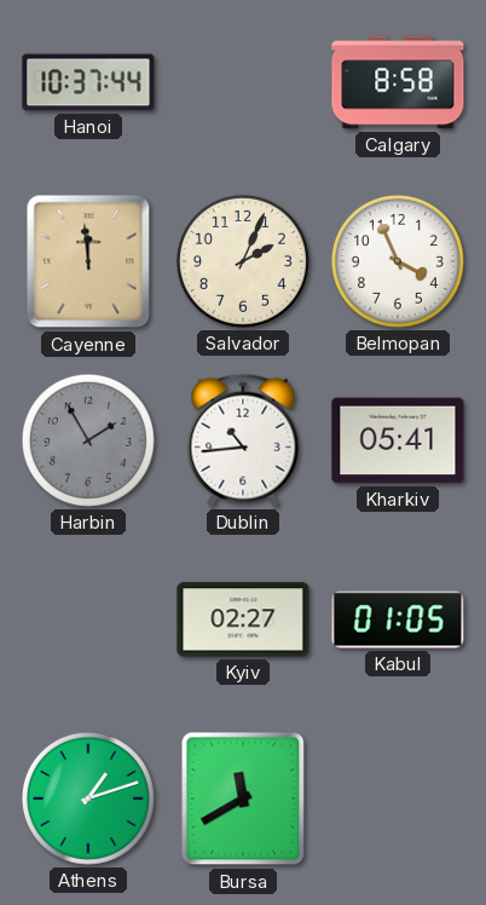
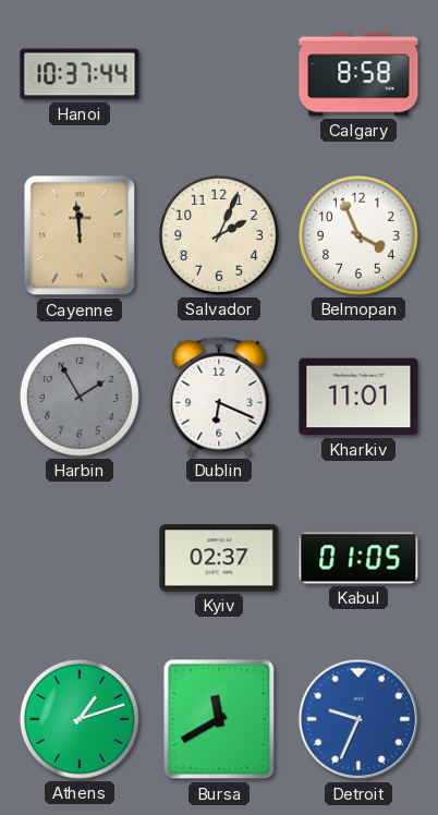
Dublin: 10:44 -> 6:19
Kharkiv: 05:41 -> 11:01
Kyiv: 02:27 -> 02:37
Detroit: none -> 9:34
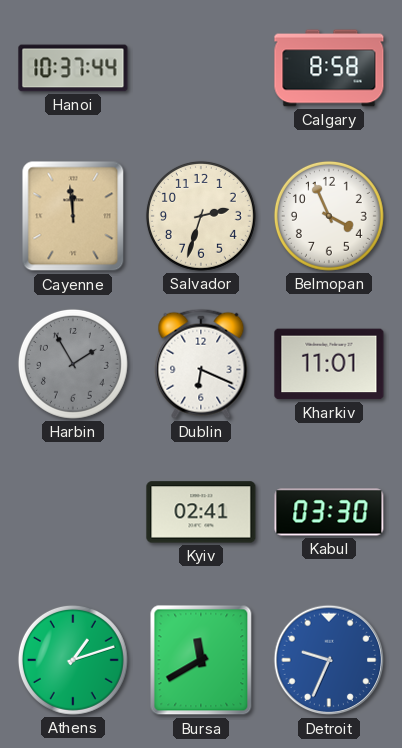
Salvador: 2:04 -> 2:33
Kyiv: 02:37 -> 02:41
Kabul: 01:05 -> 03:30
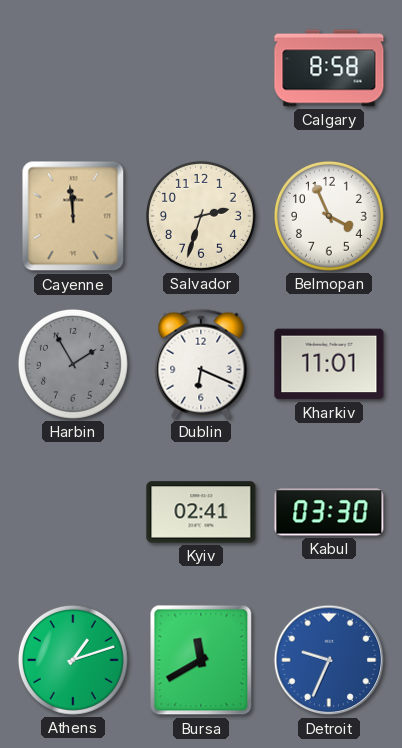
Hanoi: 10:37 -> none
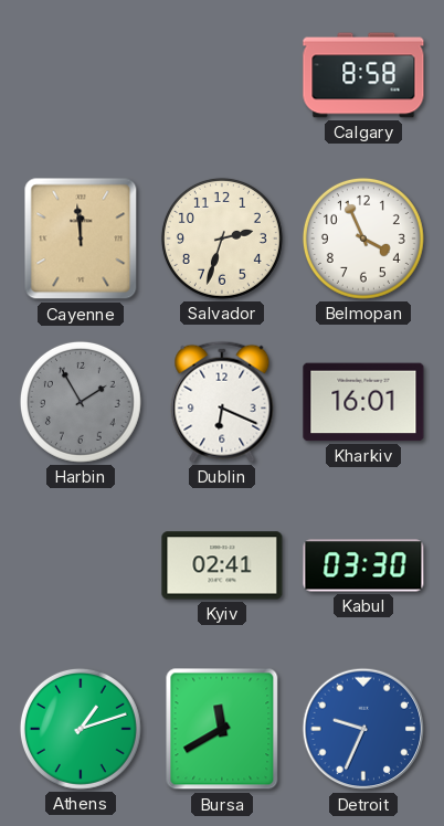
Kharkiv: 11:01 -> 16:01
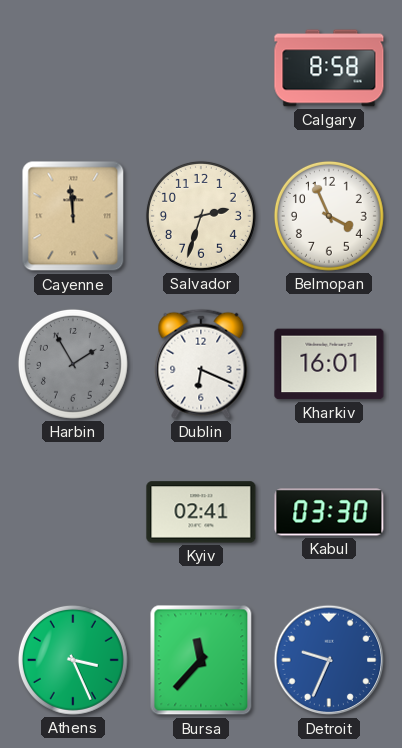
Athens: 1:12 -> 3:26
Bursa: 11:40 -> 11:37
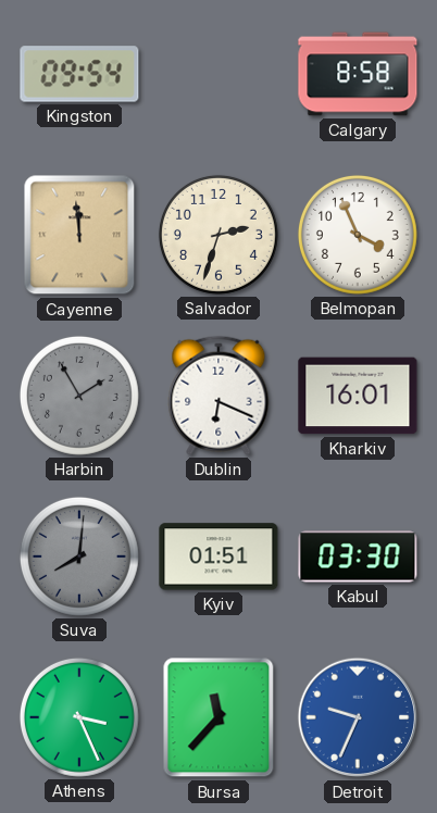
Kingston: none -> 09:54
Suva: none -> 8:01
Kyiv: 02:41 -> 01:51
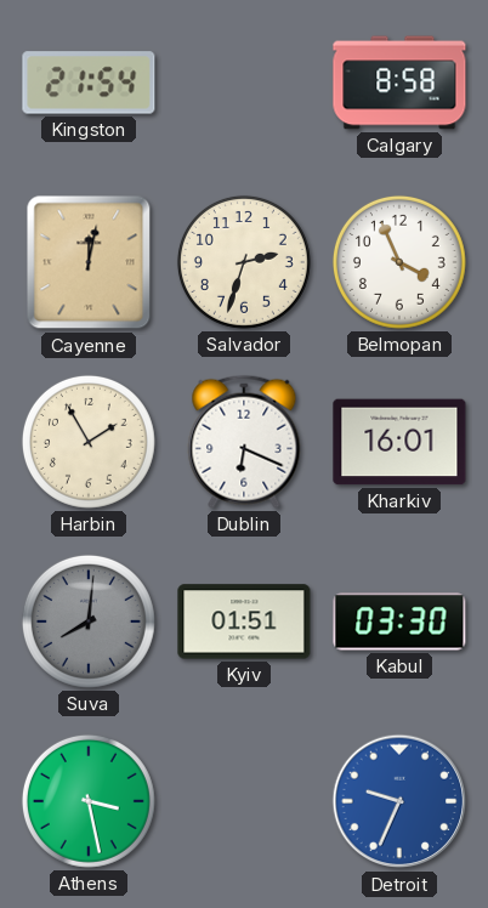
Kingston: 09:54 -> 21:54
Cayenne: 11:59 -> 12:02
Harbin dial: grey -> cream
Athens: 3:26 -> 3:28
Bursa: 11:37 -> none
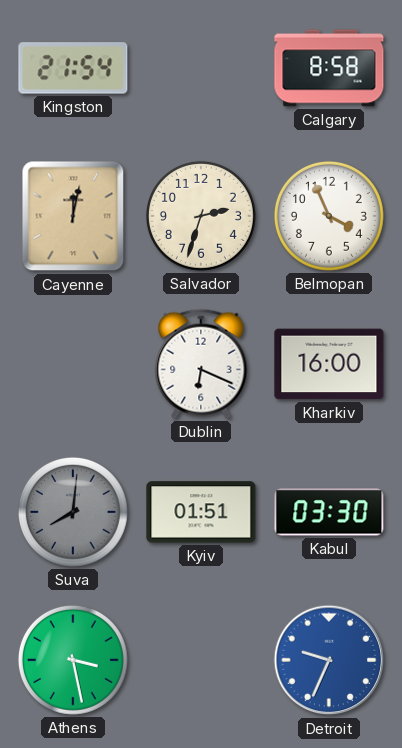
Harbin: 1:55 -> none
Kharkiv: 16:01 -> 16:00
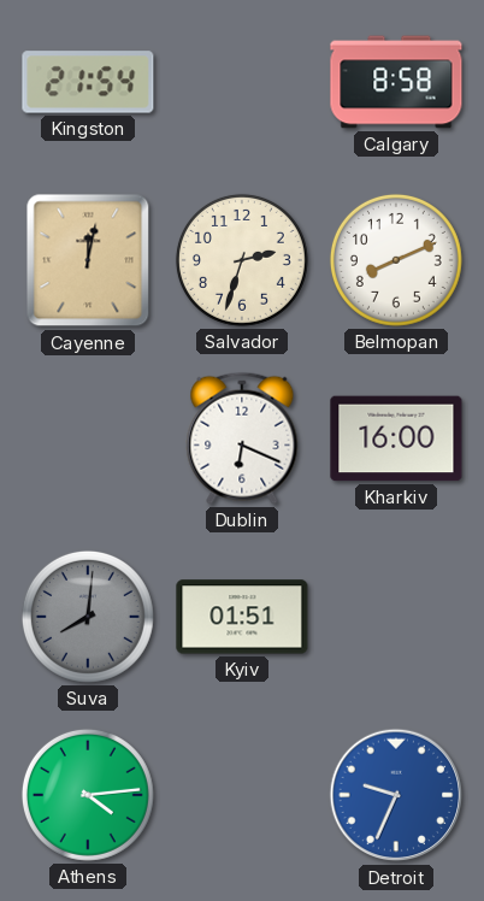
Belmopan: 3:56 -> 8:11
Kabul: 03:30 -> none
Athens: 3:28 -> 4:14
